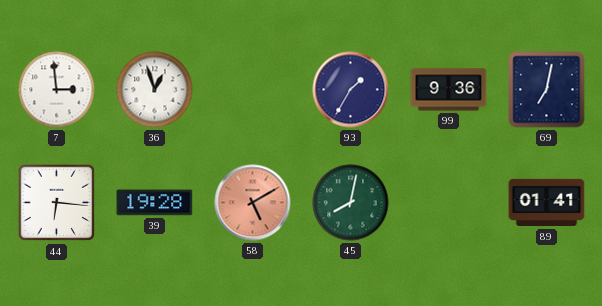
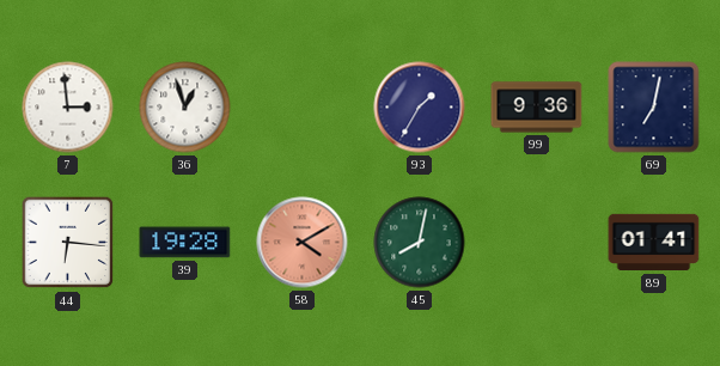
58: 5:10 -> 4:10
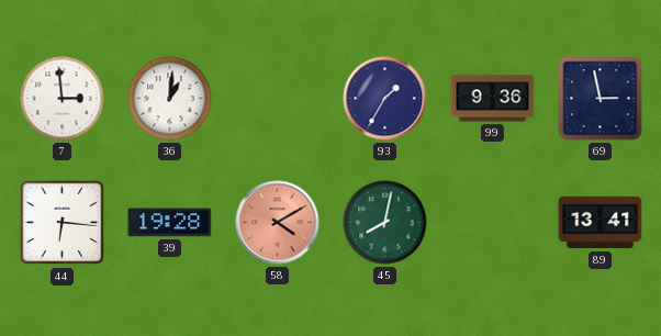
36: 12:57 -> 1:01
69: 7:02 -> 2:58
89: 01:41 -> 13:41
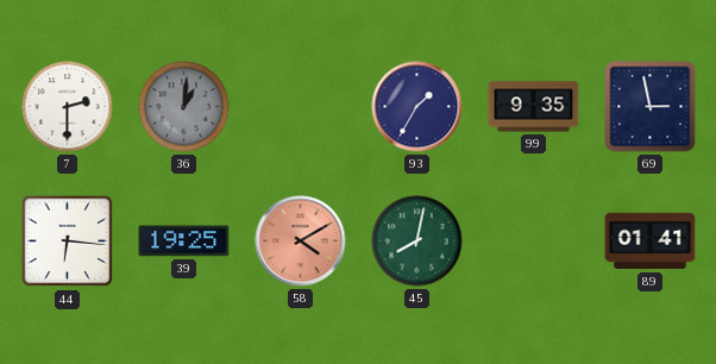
7: 2:59 -> 2:30
36 dial: white -> grey
99: 9:36 -> 9:35
39: 19:28 -> 19:25
89: 13:41 -> 01:41
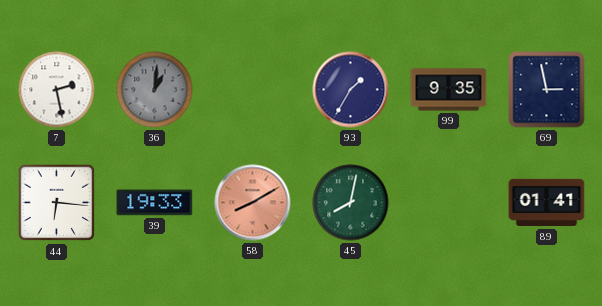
7: 2:30 -> 2:28
39: 19:25 -> 19:33
58: 4:10 -> 8:10
